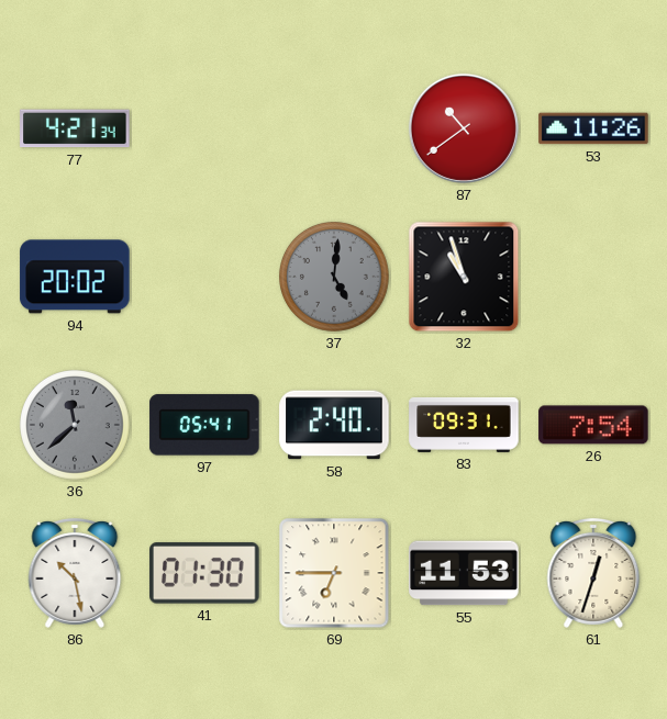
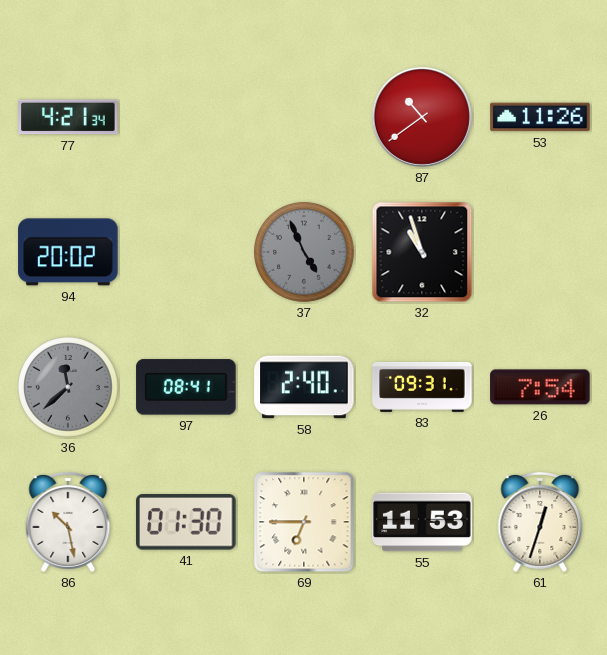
37: 5:01 -> 4:56
97: 05:41 -> 08:41
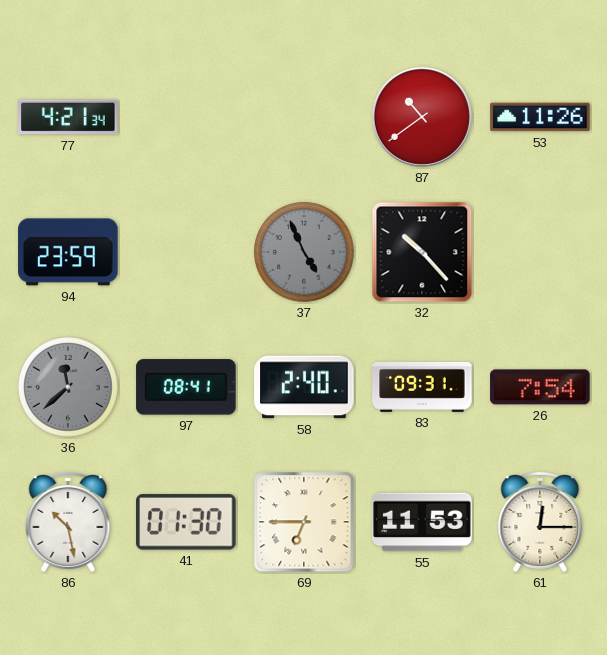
94: 20:02 -> 23:59
32: 10:57 -> 10:23
61: 12:33 -> 12:15
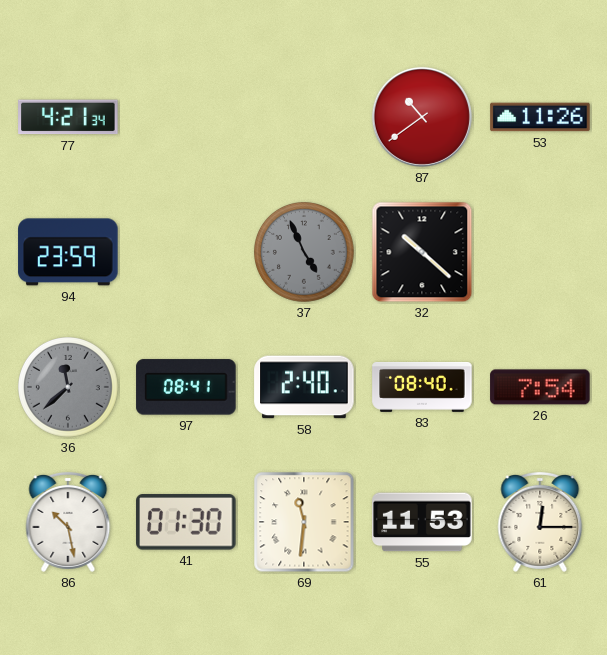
32: 10:23 -> 10:22
83: 09:31 -> 08:40
69: 6:45 -> 11:31
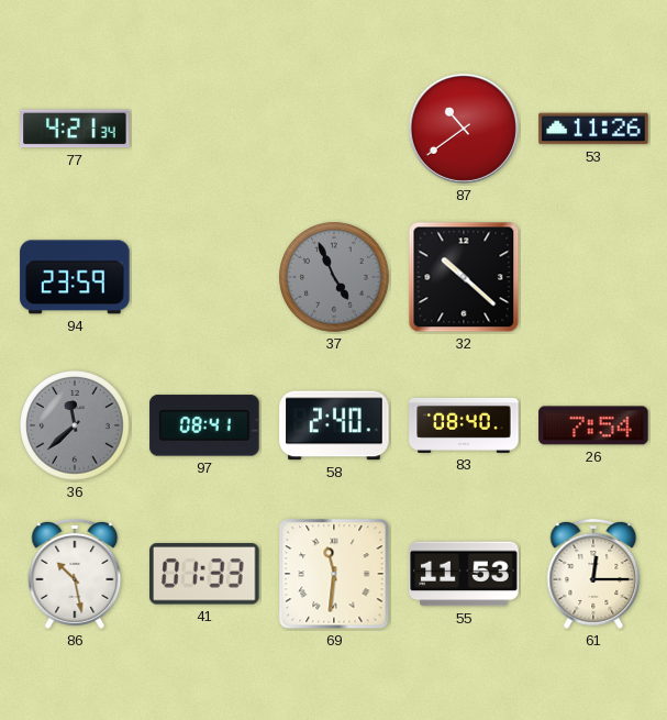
41: 01:30 -> 01:33
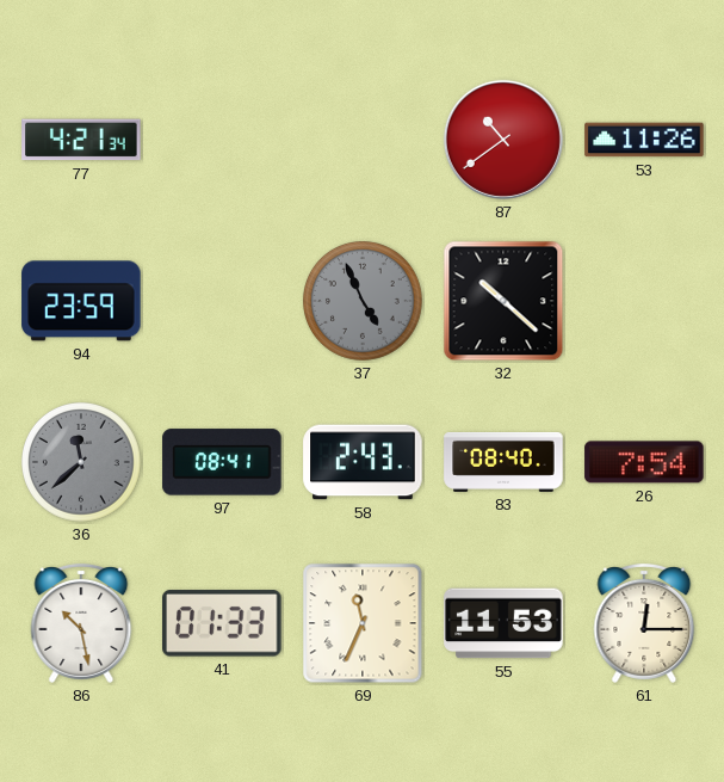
58: 2:40 -> 2:43
69: 11:31 -> 11:34
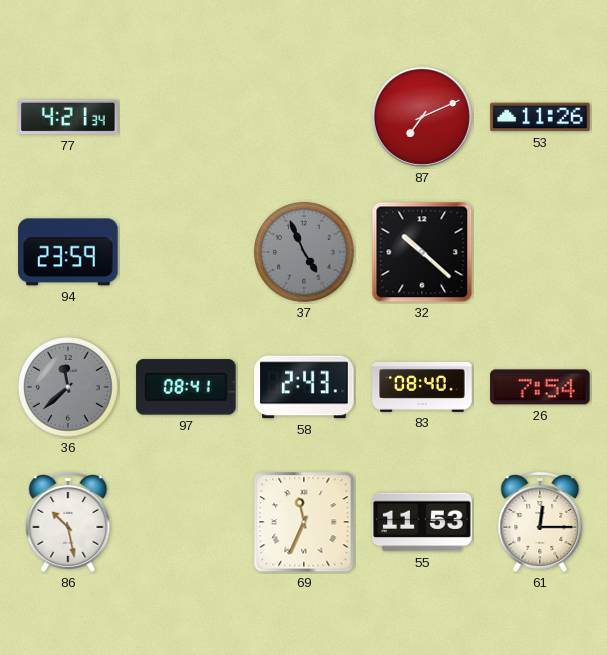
87: 10:39 -> 7:11
41: 01:33 -> none
